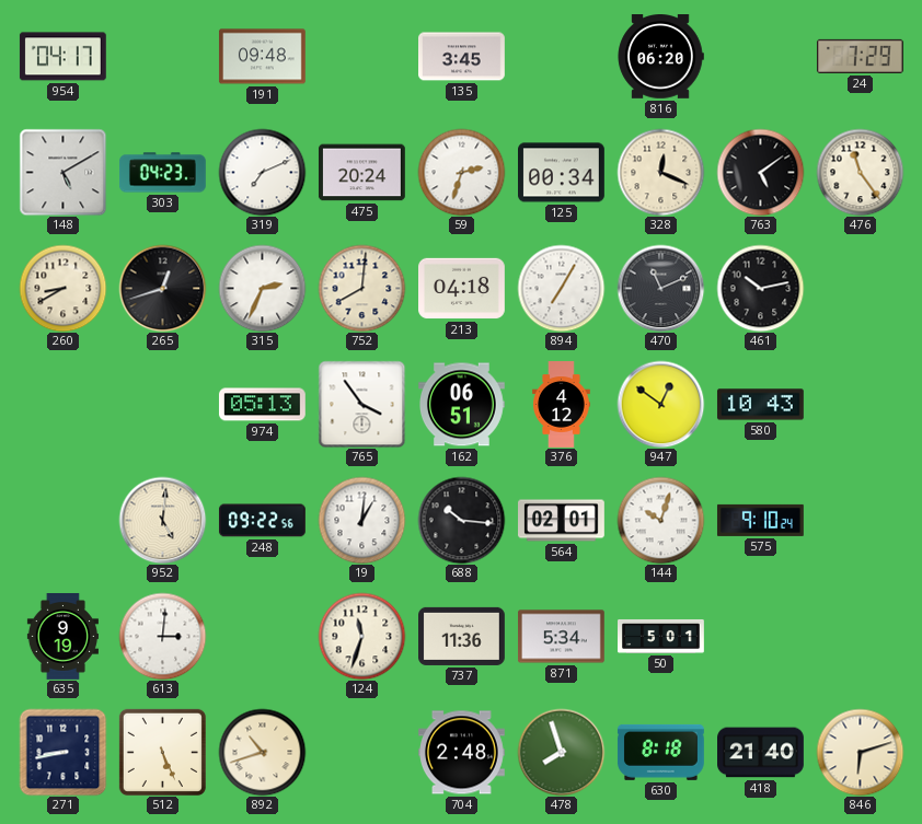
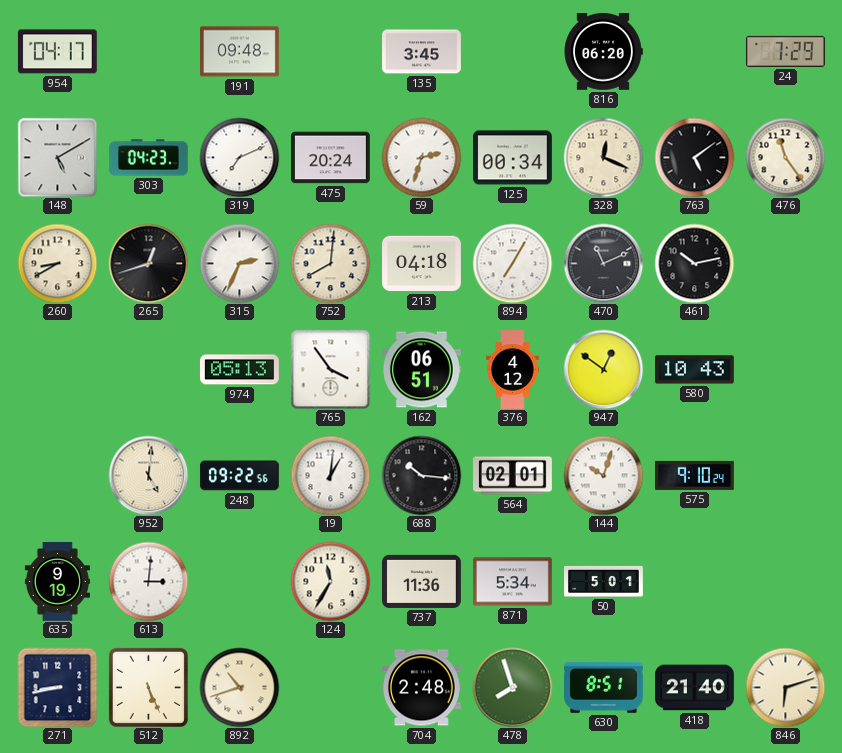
124: 11:33 -> 11:35
630: 8:18 -> 8:51
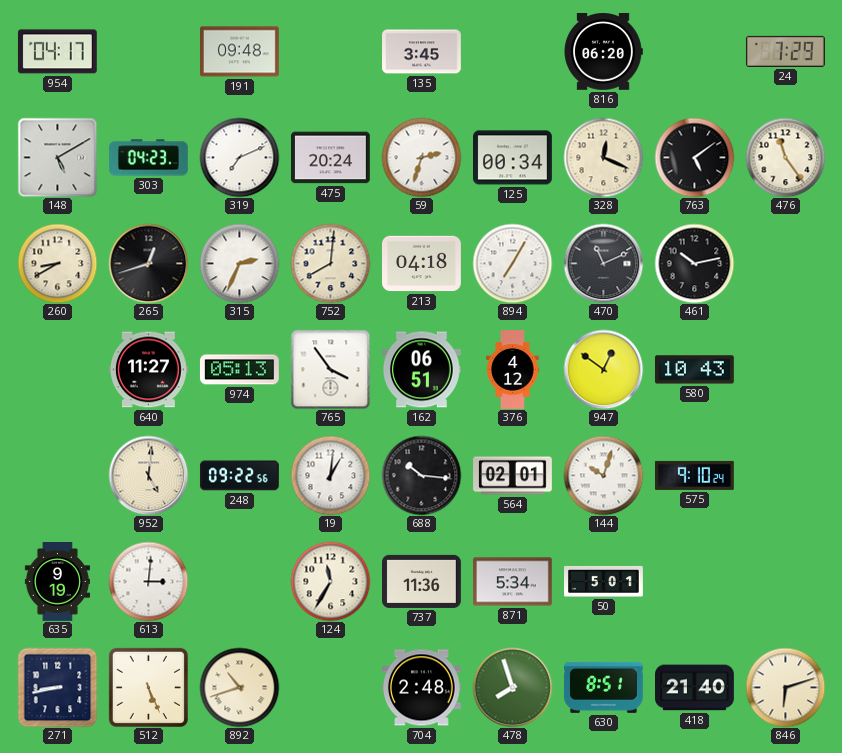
640: none -> 11:27
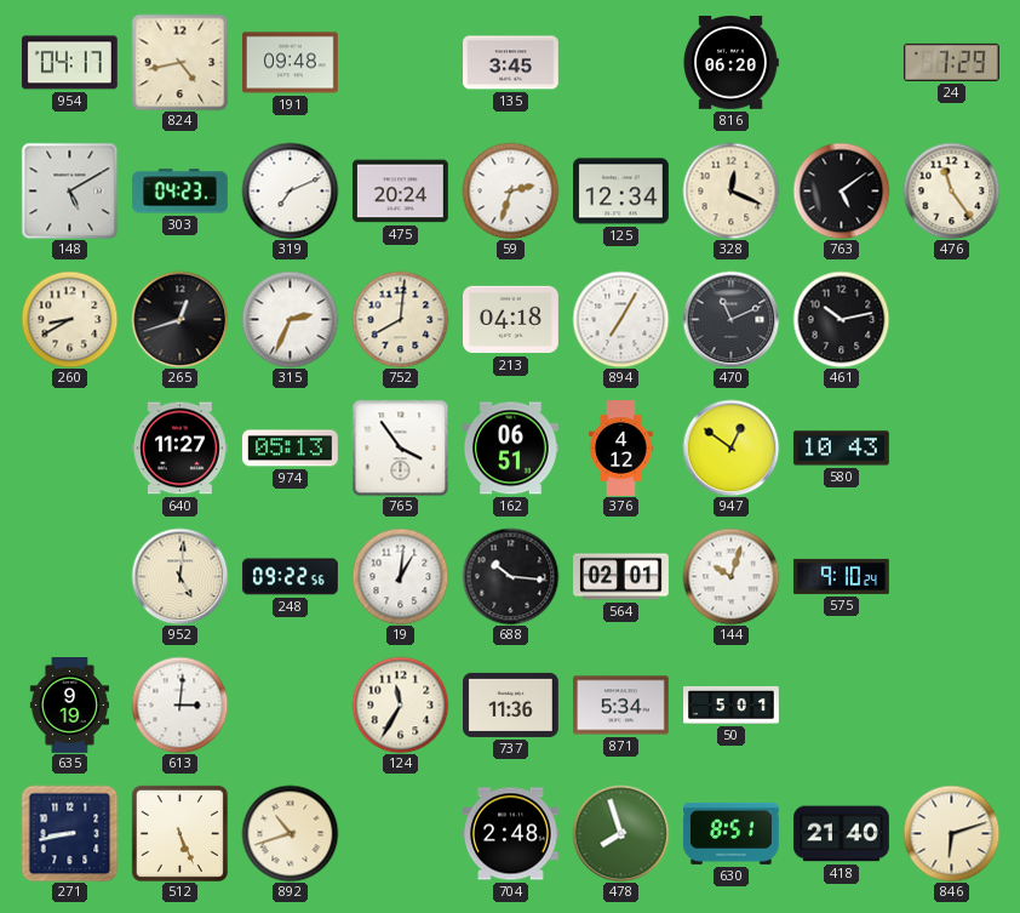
824: none -> 4:43
125: 00:34 -> 12:34
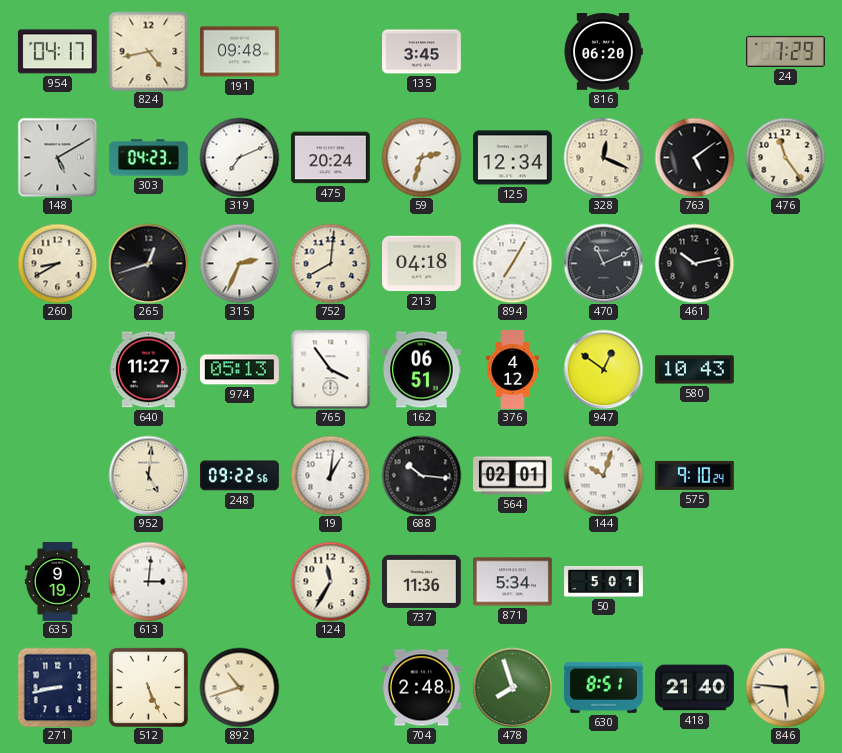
846: 6:12 -> 5:46
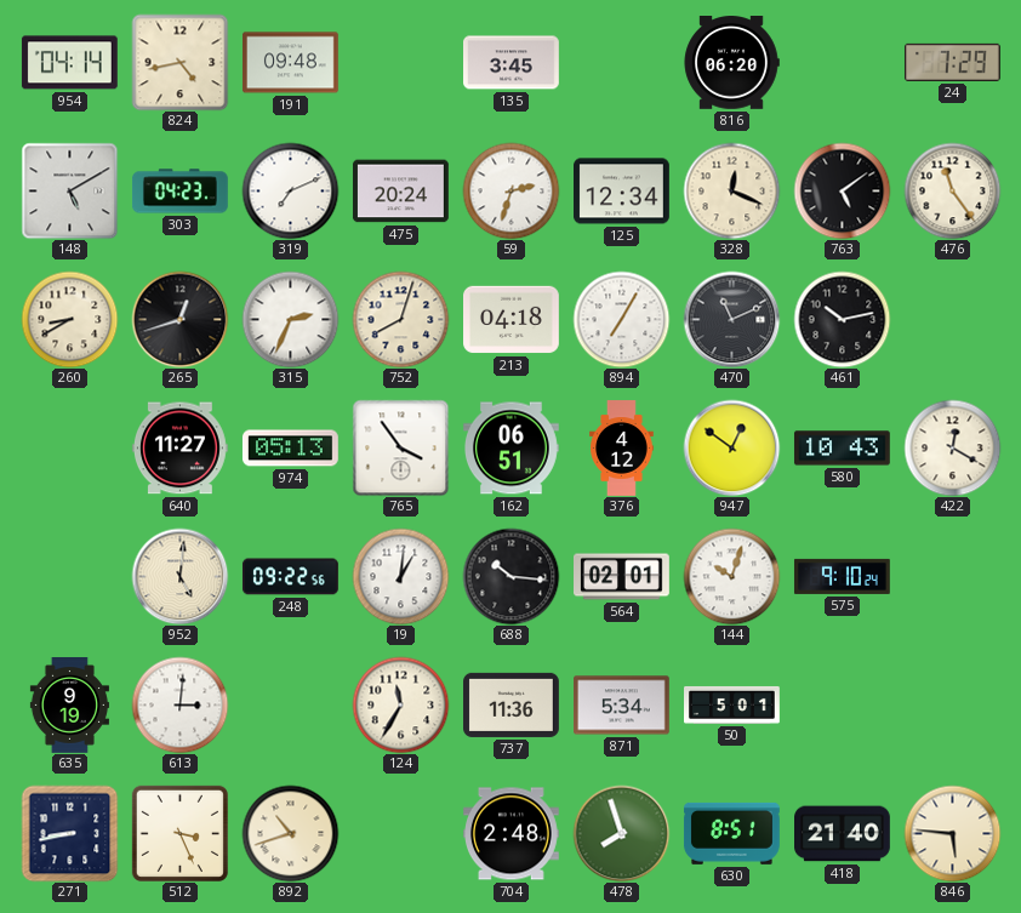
954: 04:17 -> 04:14
752: 8:01 -> 8:03
422: none -> 12:20
512: 5:26 -> 3:26
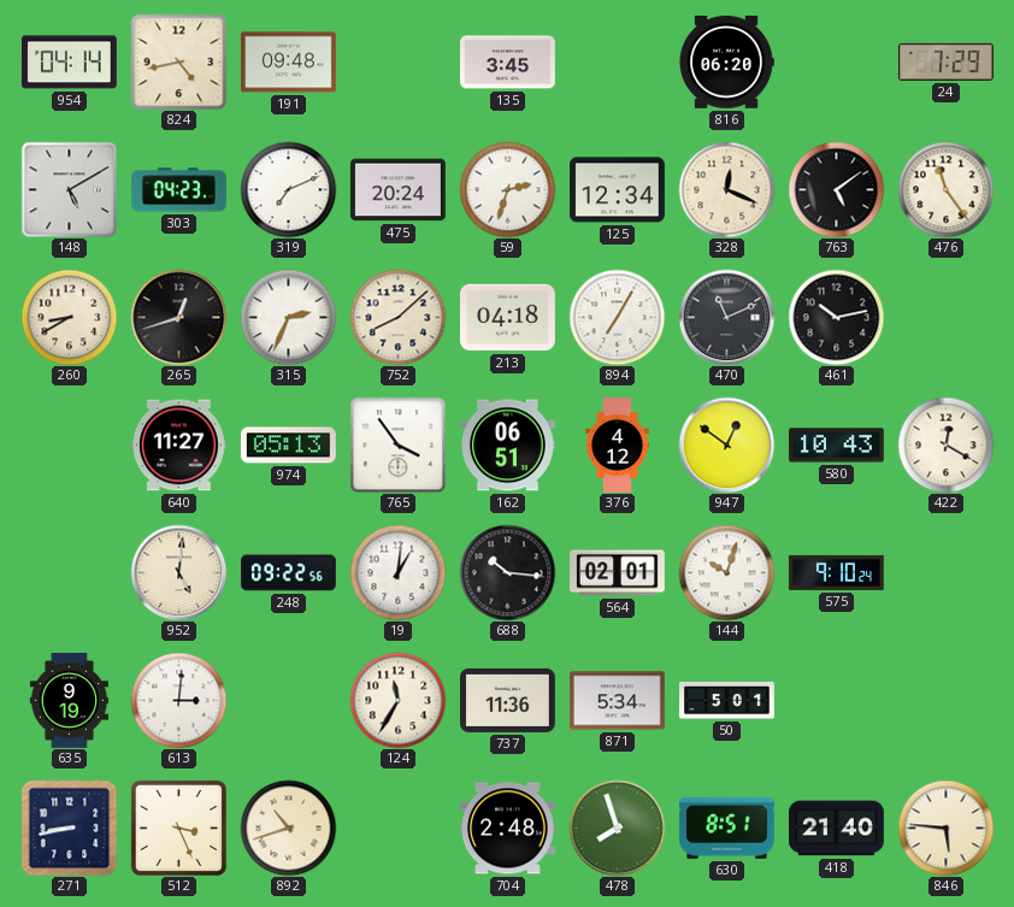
752: 8:03 -> 8:08
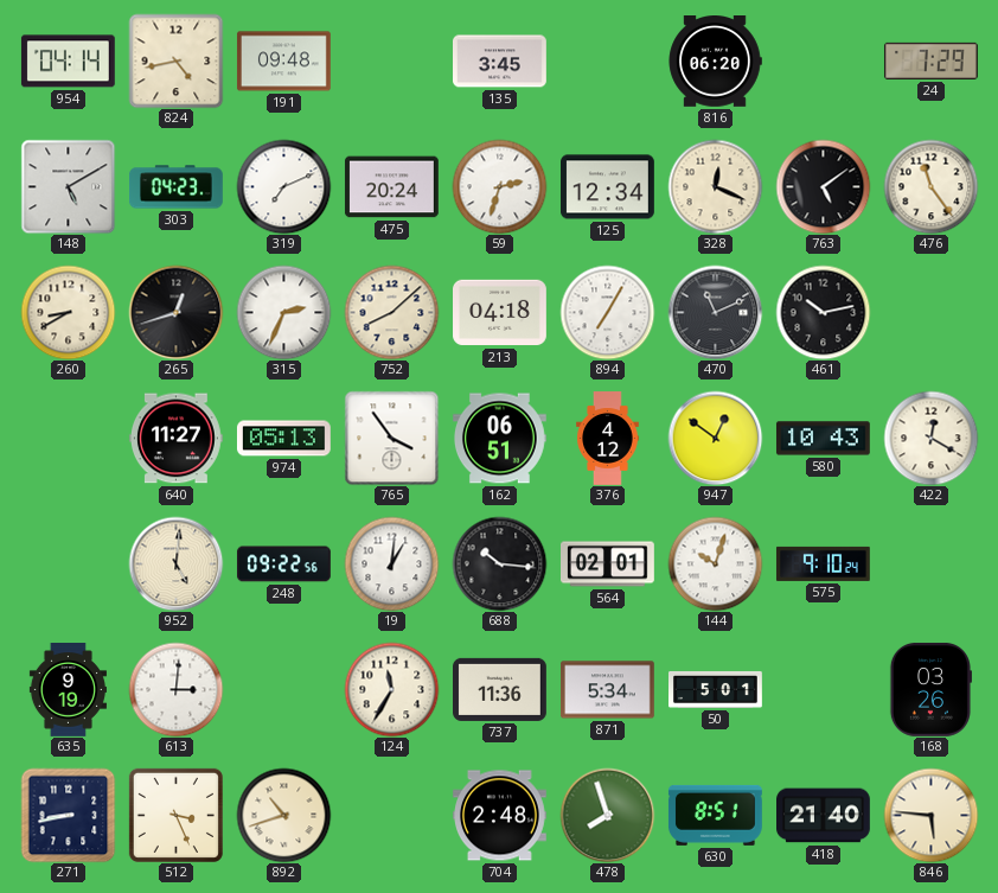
168: none -> 03:26
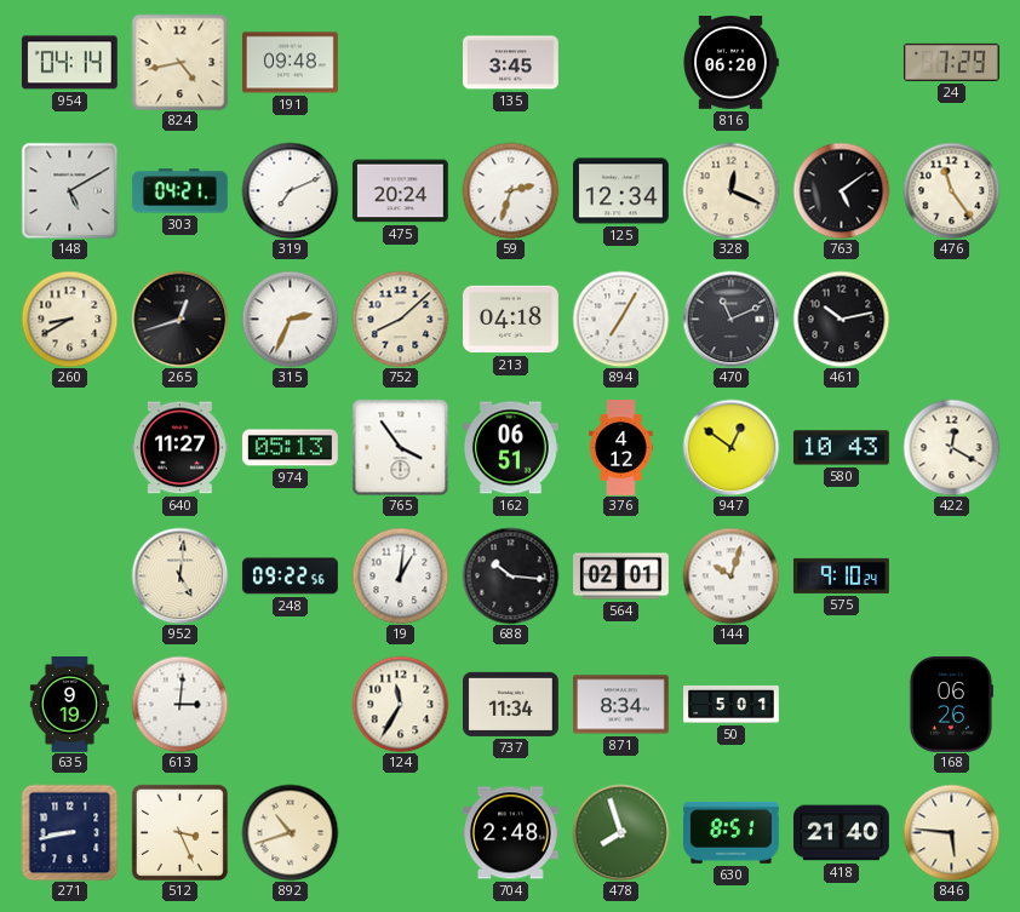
303: 04:23 -> 04:21
737: 11:36 -> 11:34
871: 5:34 -> 8:34
168: 03:26 -> 06:26
